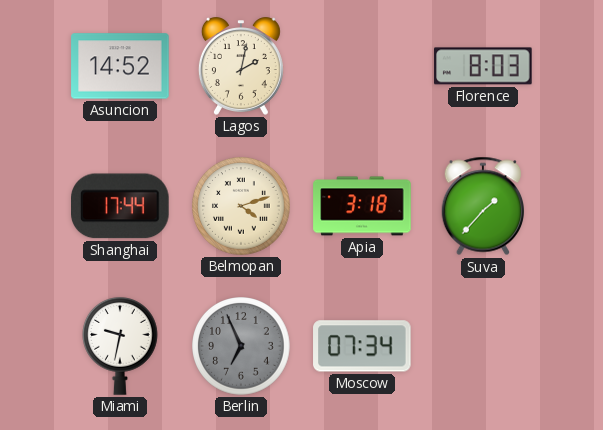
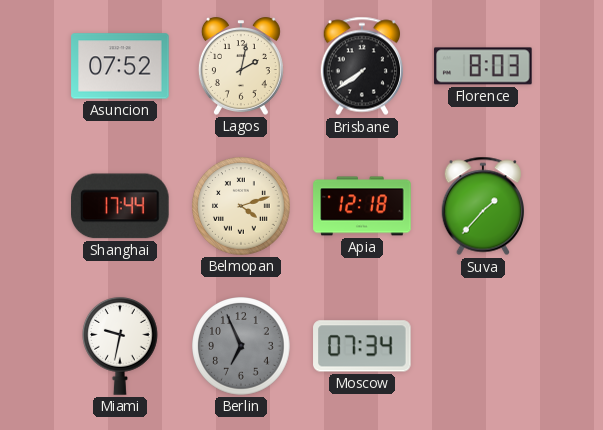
Asuncion: 14:52 -> 07:52
Brisbane: none -> 7:39
Apia: 3:18 -> 12:18
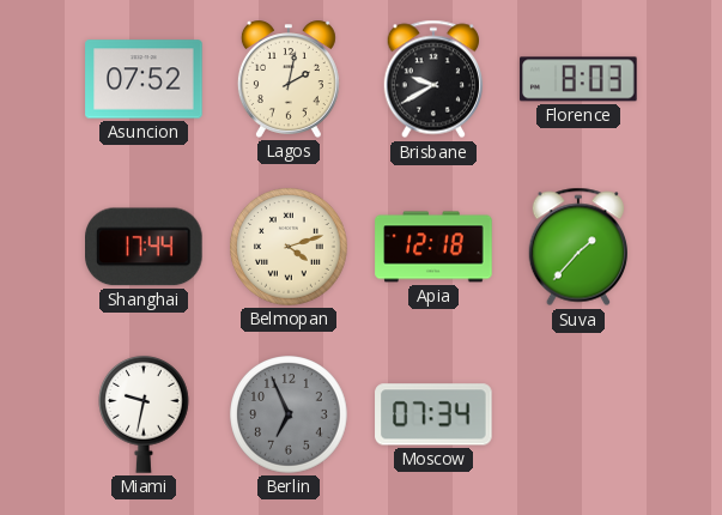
Brisbane: 7:39 -> 9:40
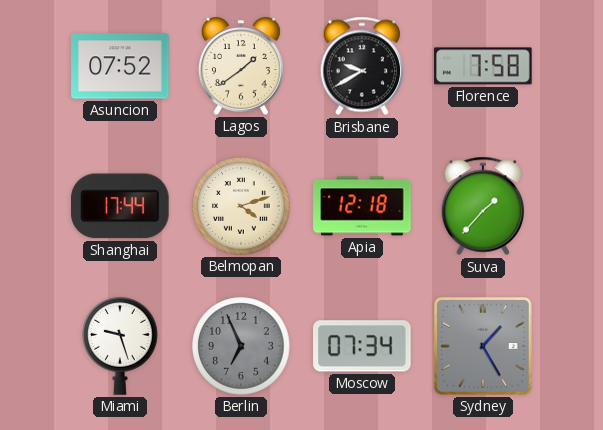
Lagos: 2:02 -> 1:39
Florence: 8:03 -> 7:58
Miami: 9:32 -> 9:27
Sydney: none -> 1:25
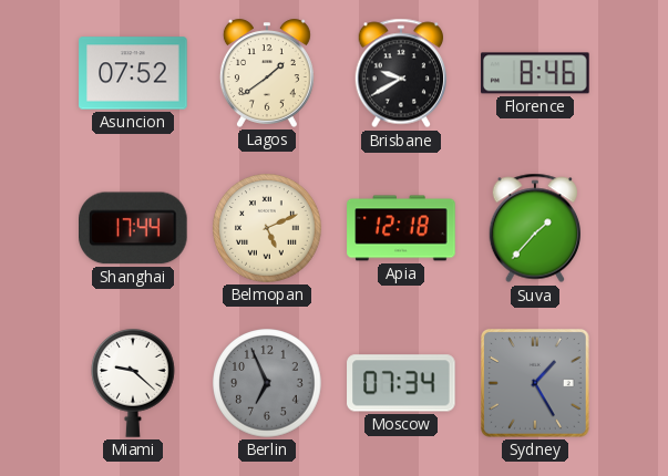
Florence: 7:58 -> 8:46
Belmopan: 4:12 -> 5:11
Miami: 9:27 -> 9:22
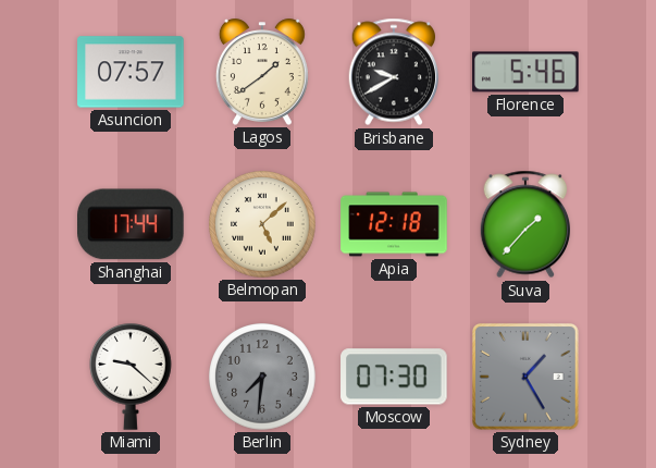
Asuncion: 07:52 -> 07:57
Florence: 8:46 -> 5:46
Belmopan: 5:11 -> 5:08
Berlin: 6:56 -> 7:31
Moscow: 07:34 -> 07:30
